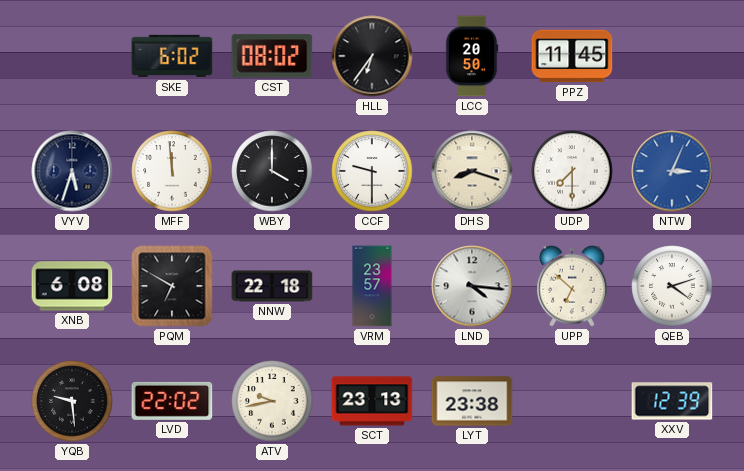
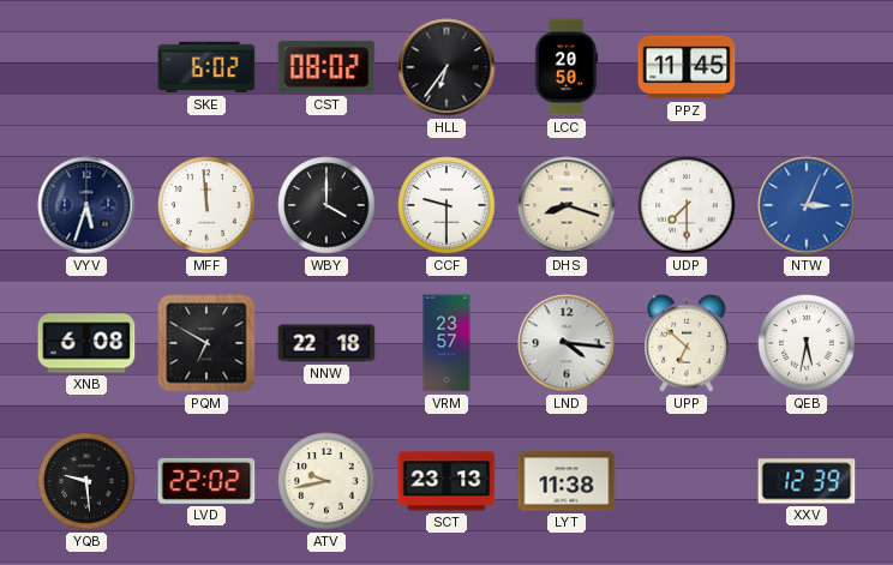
QEB: 4:12 -> 5:32
LYT: 23:38 -> 11:38
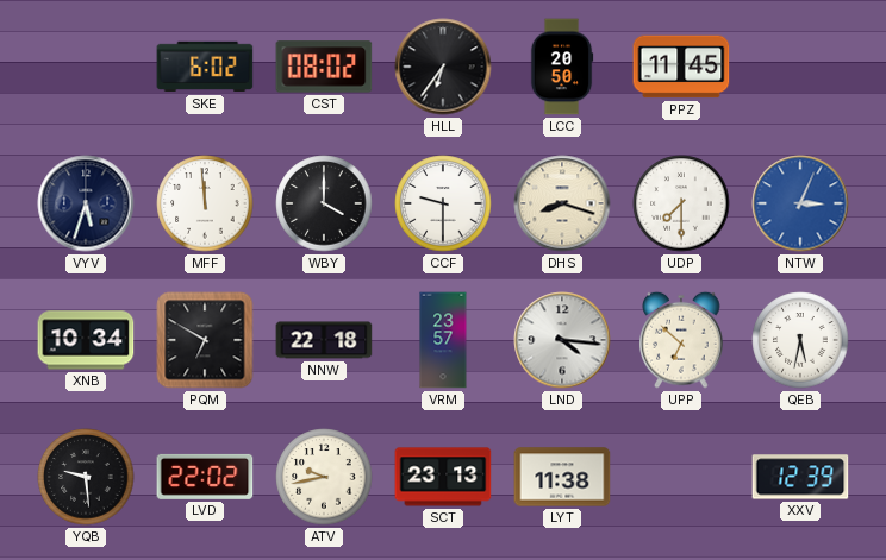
XNB: 6:08 -> 10:34
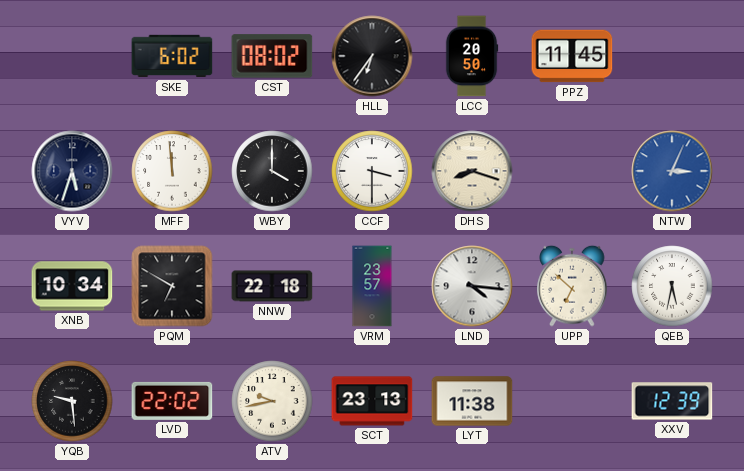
CCF: 9:30 -> 3:30
UDP: 7:30 -> none
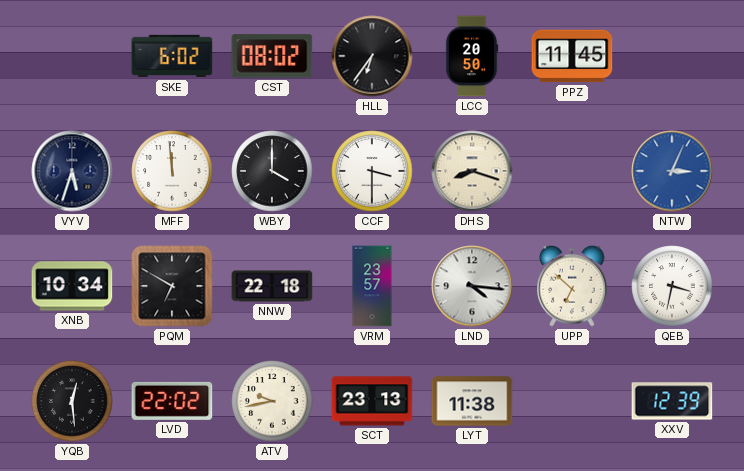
QEB: 5:32 -> 3:32
YQB: 9:29 -> 12:29
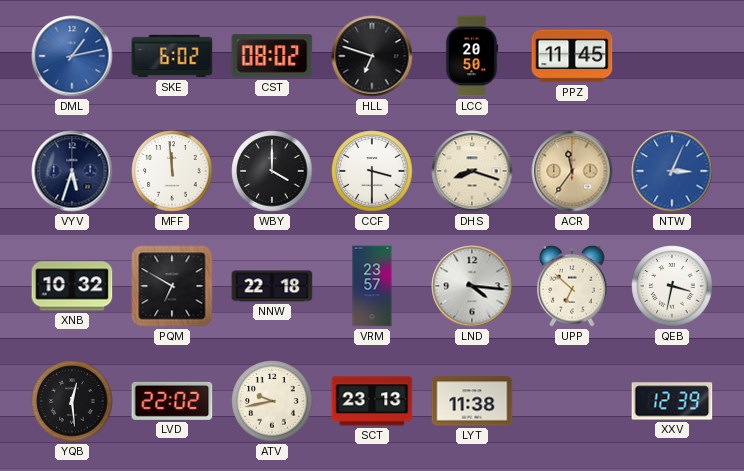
DML: none -> 1:13
HLL: 6:36 -> 6:48
ACR: none -> 11:36
XNB: 10:34 -> 10:32
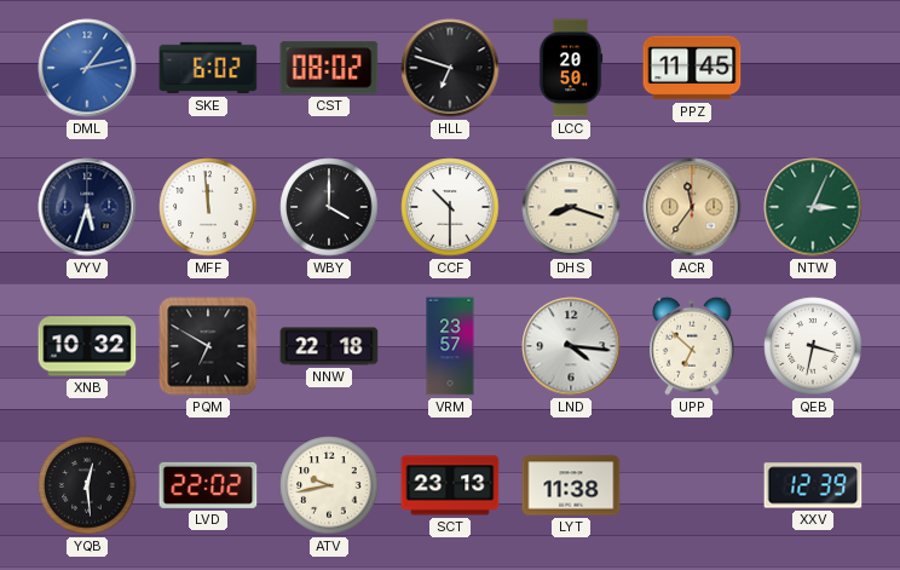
CCF: 3:30 -> 10:30
NTW dial: blue -> green
